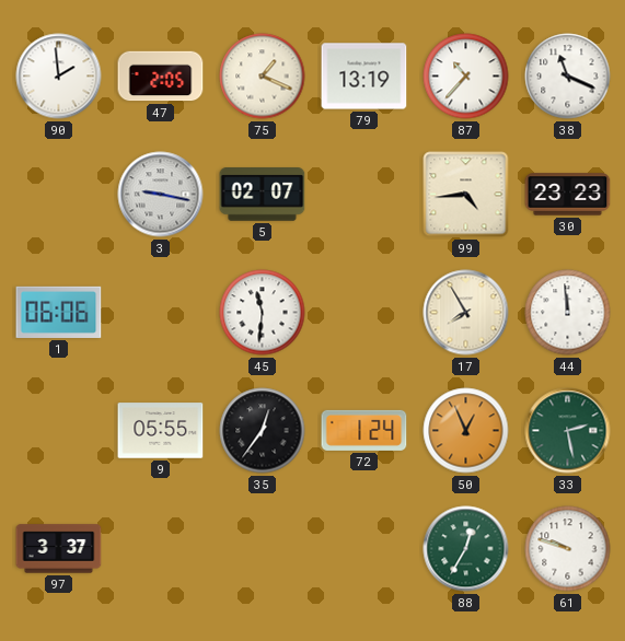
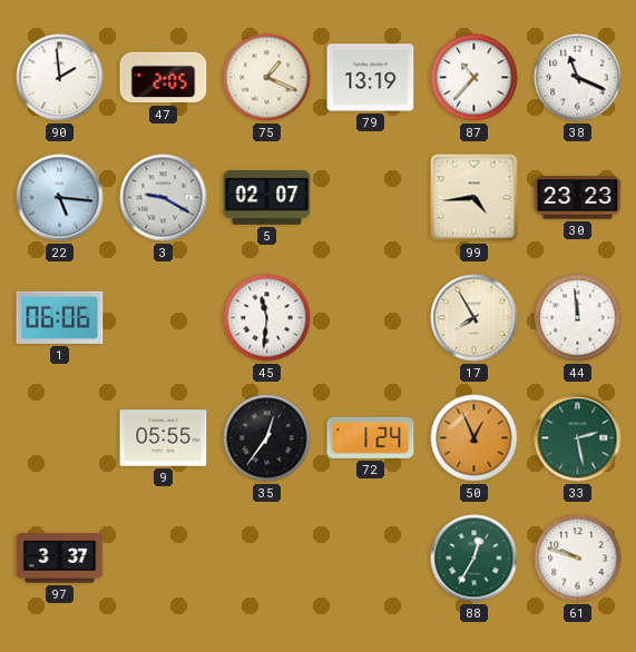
22: none -> 5:16
3: 9:17 -> 9:20
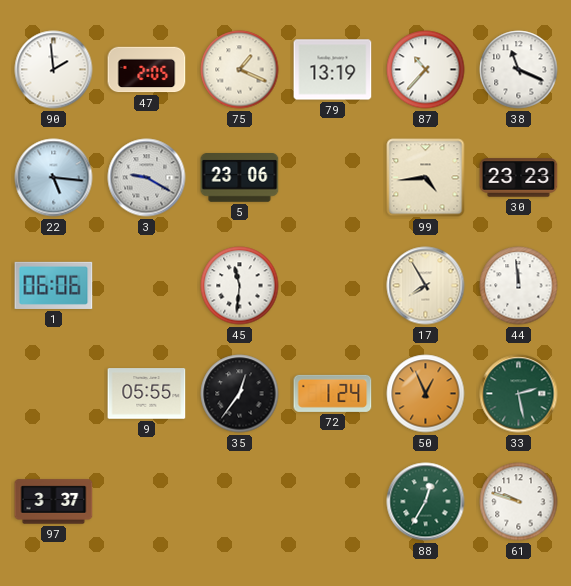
5: 02:07 -> 23:06
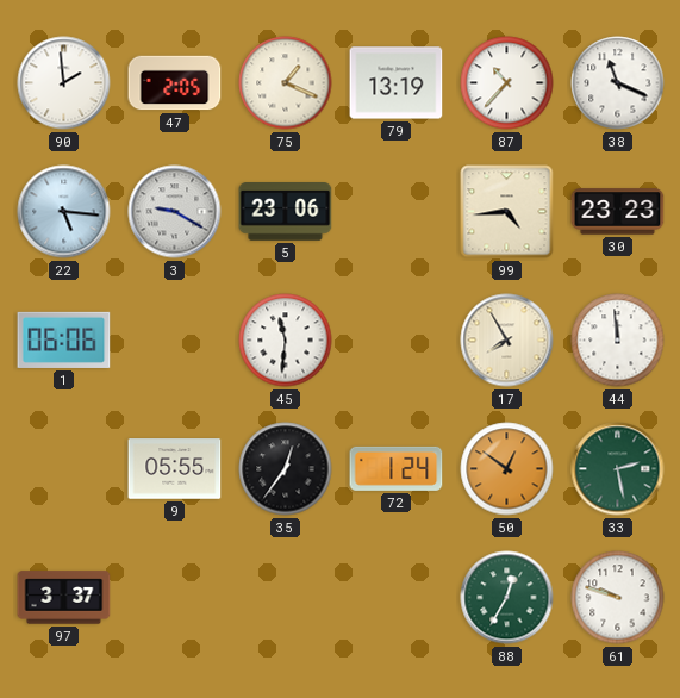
50: 12:56 -> 12:51
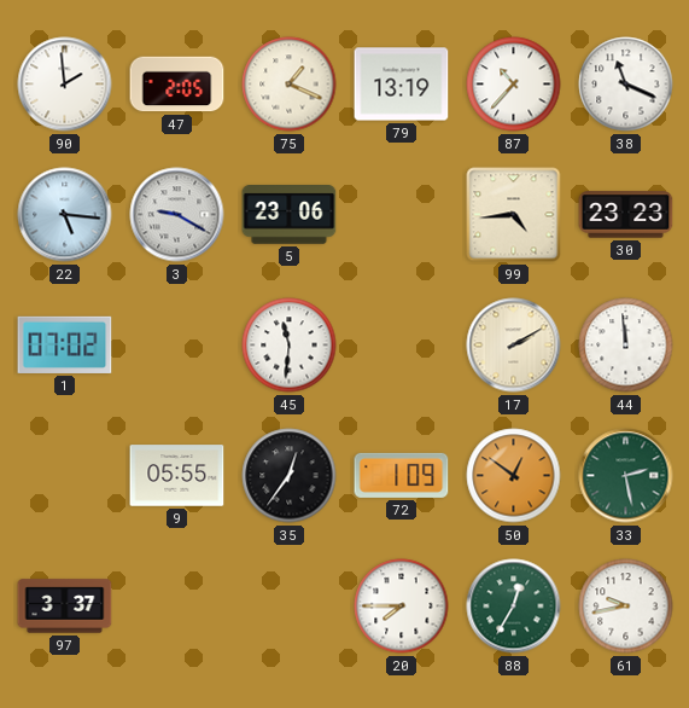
1: 06:06 -> 07:02
17: 7:55 -> 2:10
72: 1:24 -> 1:09
20: none -> 7:45
61: 9:48 -> 9:43
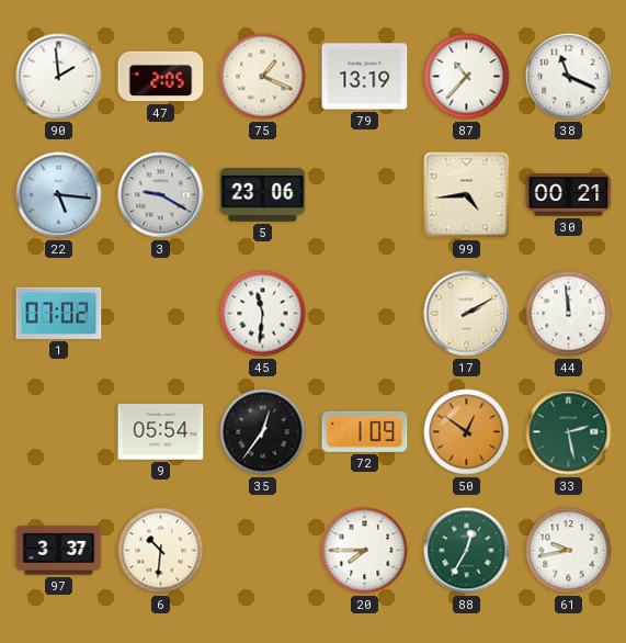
30: 23:23 -> 00:21
9: 05:55 -> 05:54
6: none -> 10:31
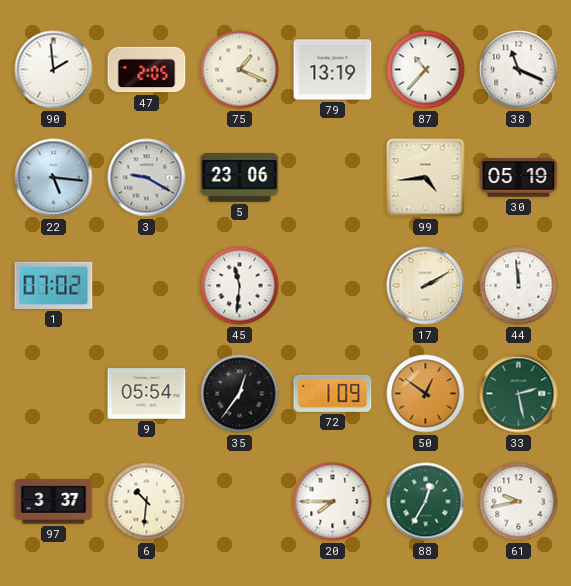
30: 00:21 -> 05:19
